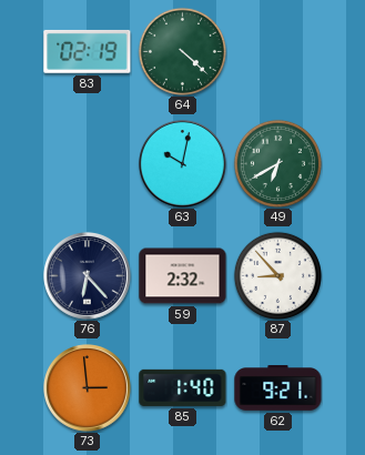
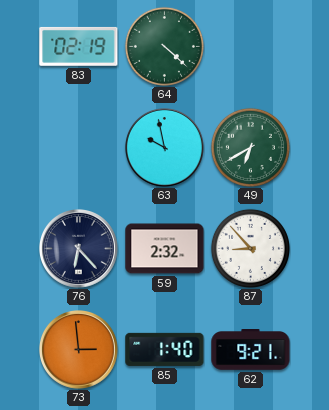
63: 10:02 -> 9:58
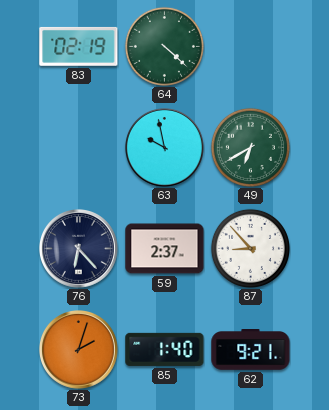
59: 2:32 -> 2:37
73: 2:59 -> 2:03
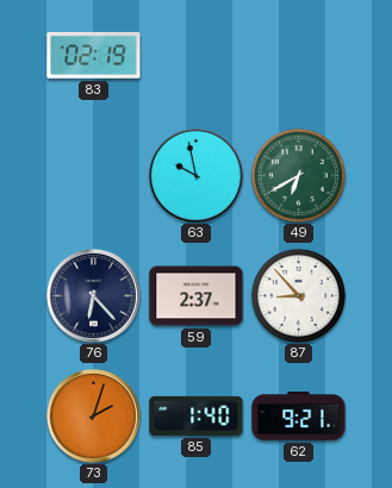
64: 4:22 -> none
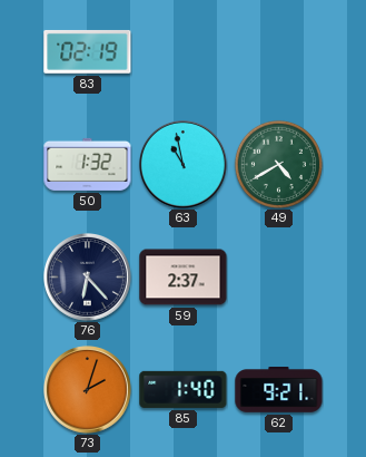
50: none -> 1:32
63: 9:58 -> 10:58
49: 6:40 -> 4:40
87: 8:53 -> none
